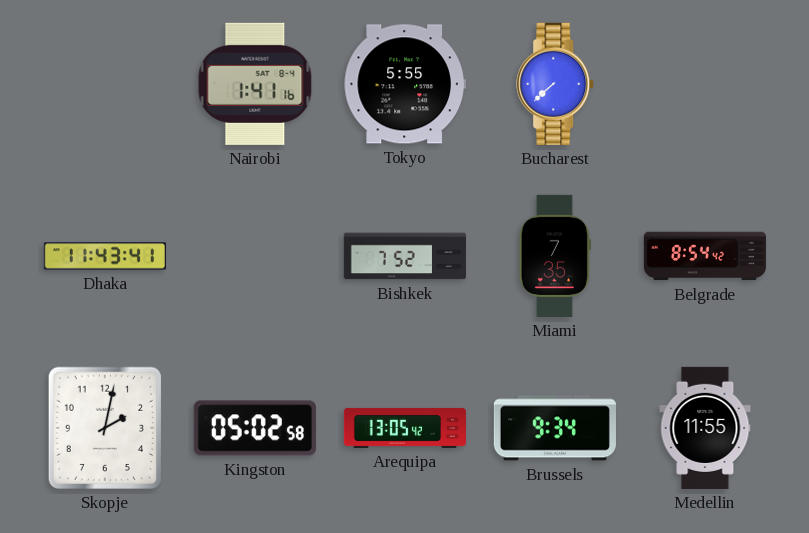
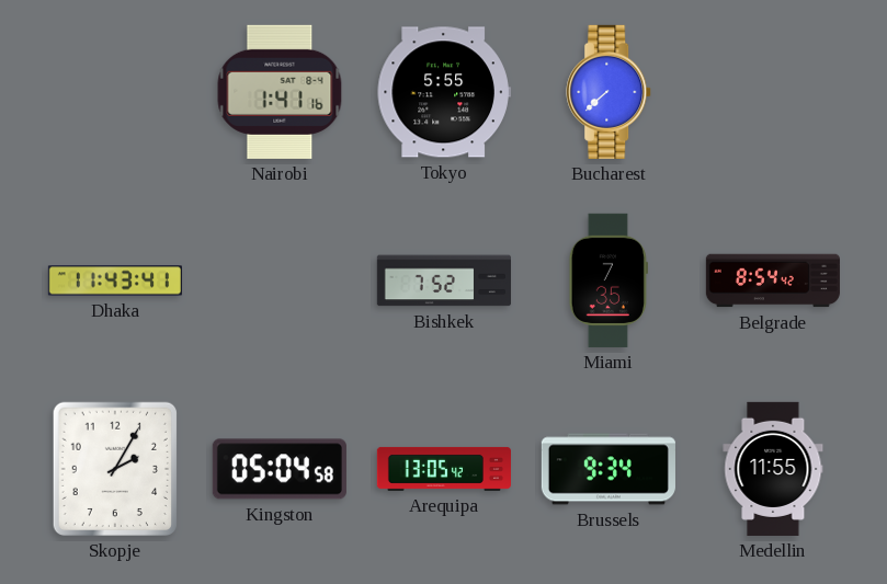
Skopje: 2:02 -> 2:05
Kingston: 05:02 -> 05:04
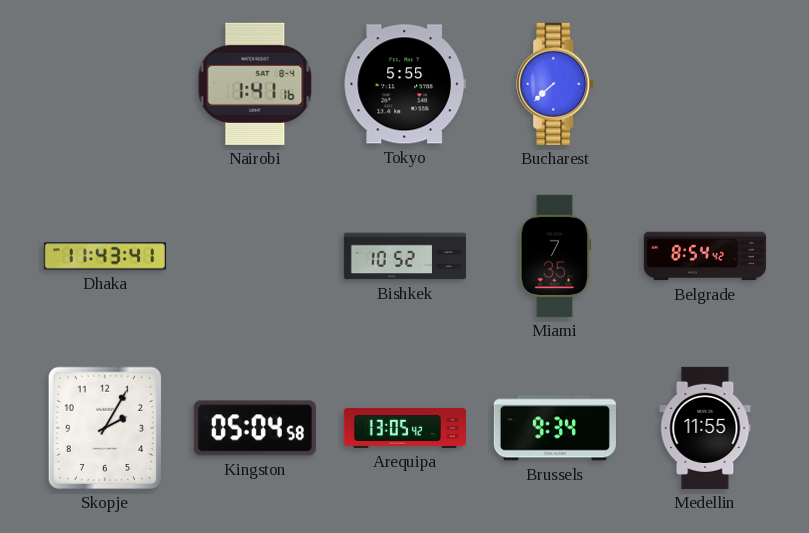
Bishkek: 7:52 -> 10:52
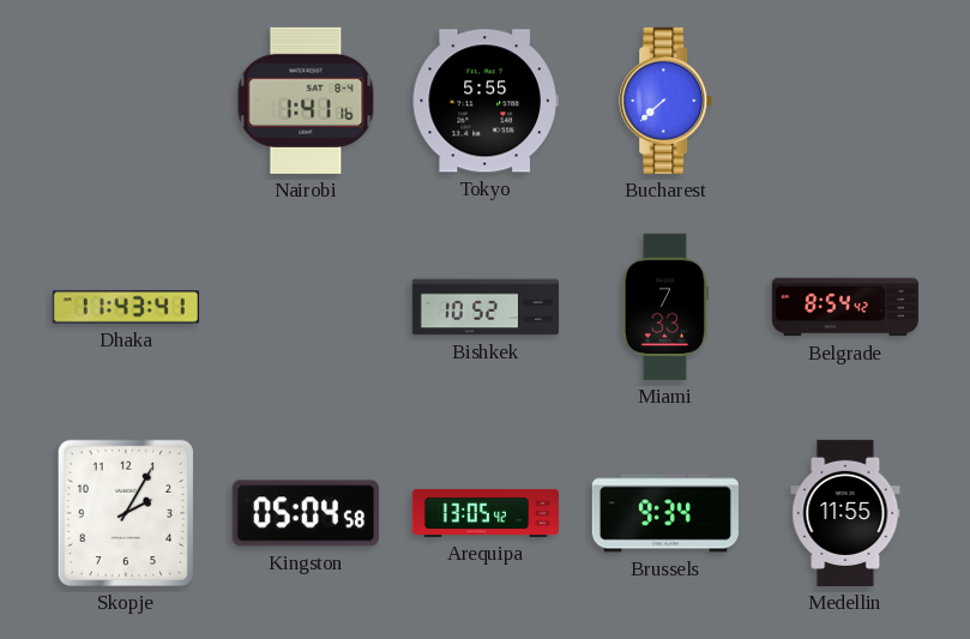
Miami: 7:35 -> 7:33
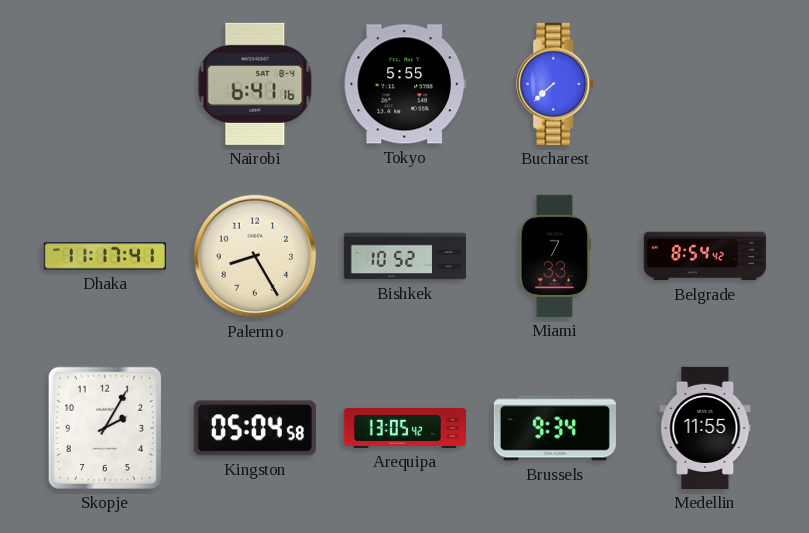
Nairobi: 1:41 -> 6:41
Dhaka: 11:43 -> 11:17
Palermo: none -> 8:25
